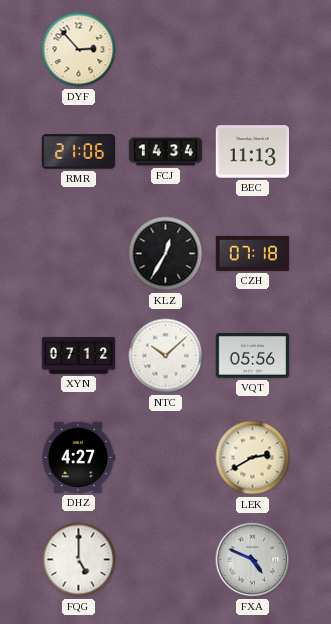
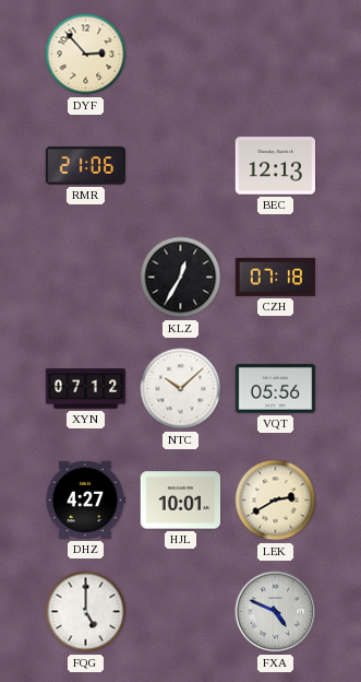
FCJ: 14:34 -> none
BEC: 11:13 -> 12:13
HJL: none -> 10:01
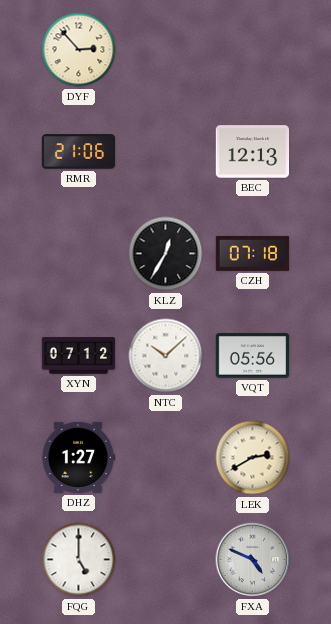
DHZ: 4:27 -> 1:27
HJL: 10:01 -> none
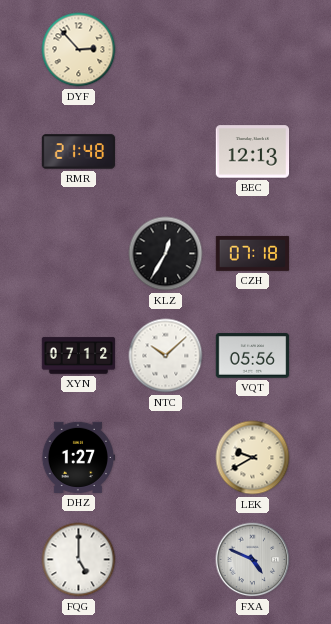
RMR: 21:06 -> 21:48
LEK: 2:40 -> 9:40
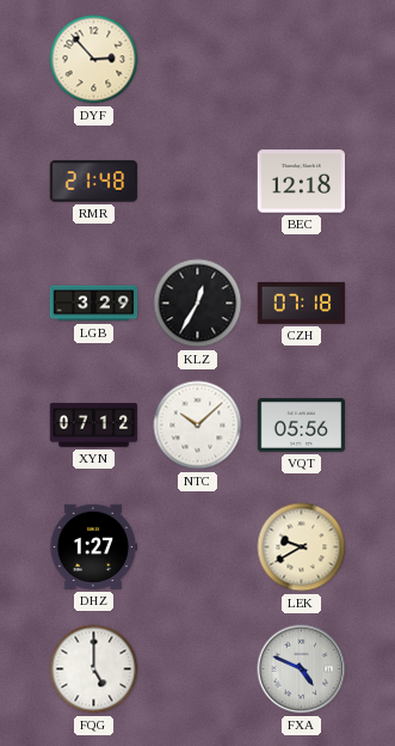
BEC: 12:13 -> 12:18
LGB: none -> 3:29
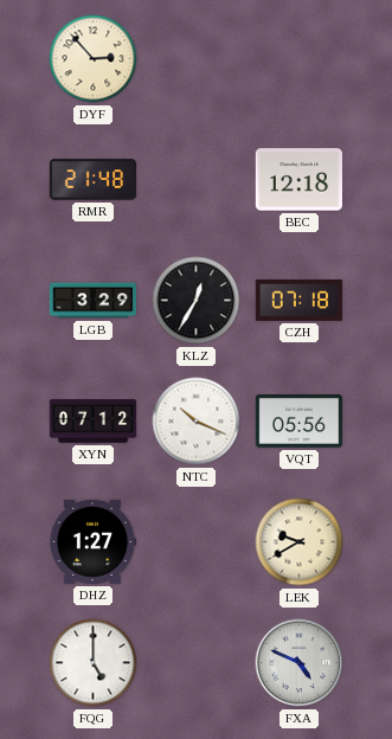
NTC: 10:08 -> 10:19
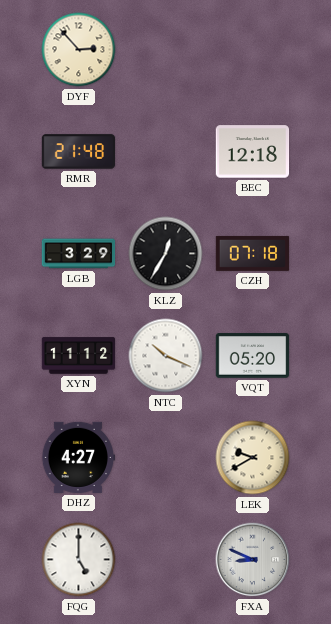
XYN: 07:12 -> 11:12
VQT: 05:56 -> 05:20
DHZ: 1:27 -> 4:27
FXA: 4:49 -> 8:49
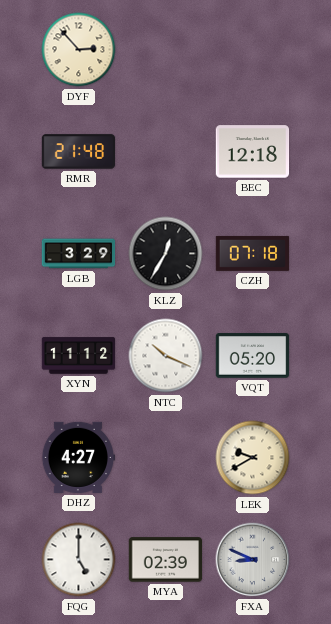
MYA: none -> 02:39
